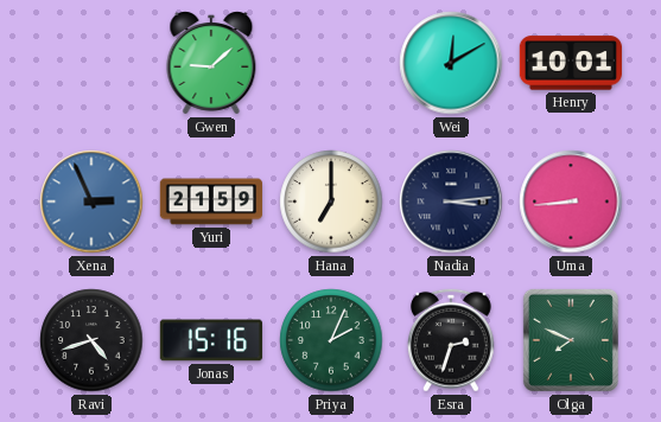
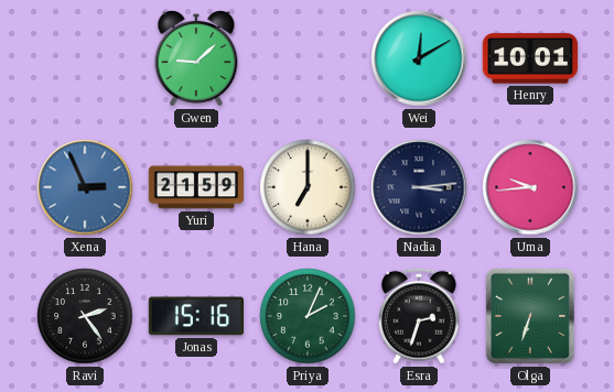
Uma: 8:44 -> 9:44
Ravi: 4:42 -> 2:24
Olga: 7:49 -> 6:33
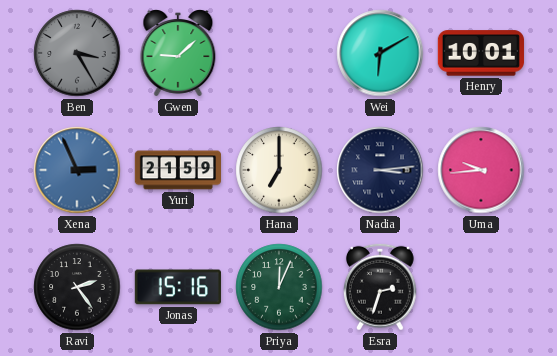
Ben: none -> 3:25
Wei: 12:10 -> 6:10
Priya: 2:04 -> 12:04
Olga: 6:33 -> none
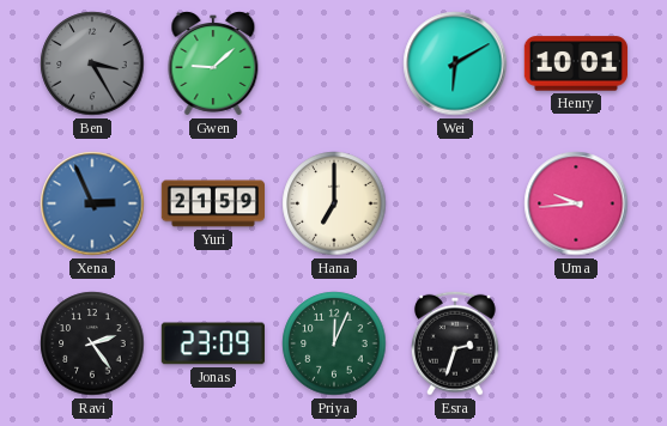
Nadia: 3:14 -> none
Jonas: 15:16 -> 23:09
